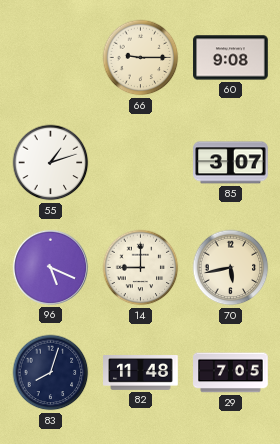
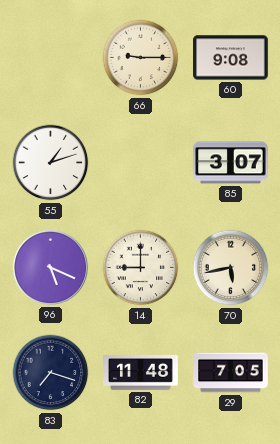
83: 8:03 -> 7:18
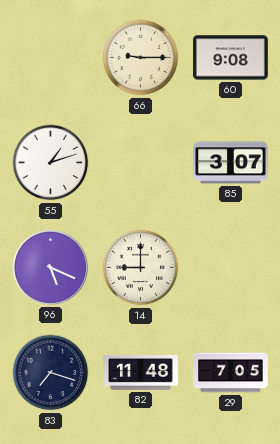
70: 5:43 -> none
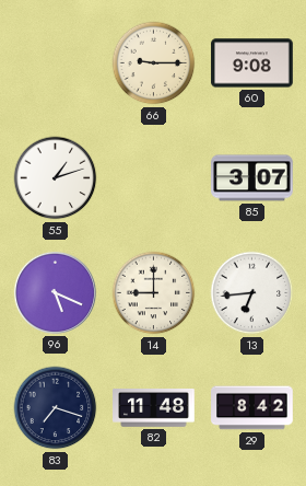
13: none -> 6:44
29: 7:05 -> 8:42
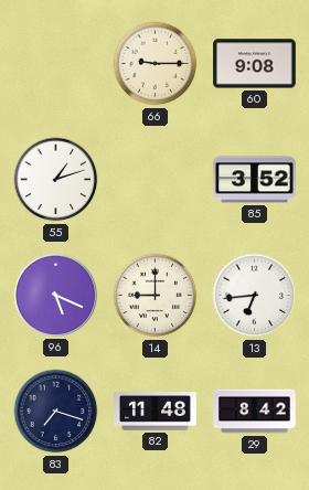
85: 3:07 -> 3:52
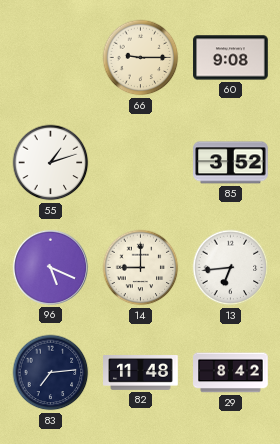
83: 7:18 -> 7:14
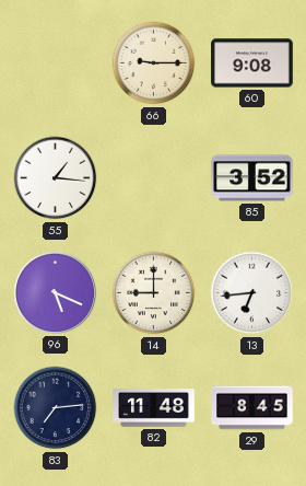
55: 1:12 -> 1:16
29: 8:42 -> 8:45
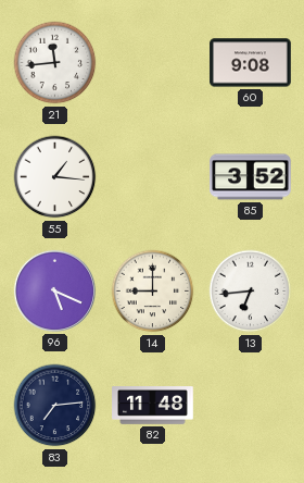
21: none -> 11:44
66: 9:15 -> none
29: 8:45 -> none
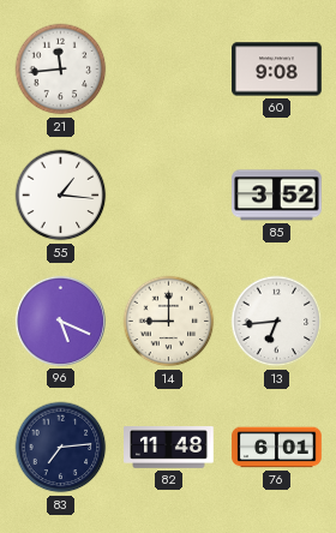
76: none -> 6:01
